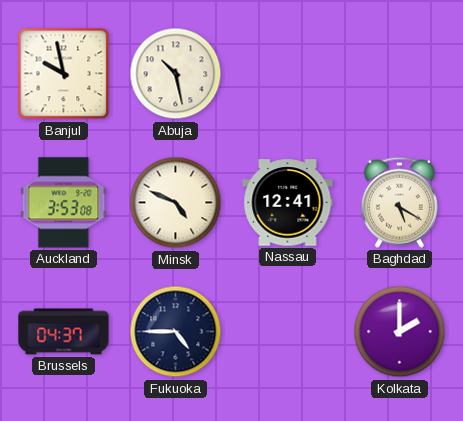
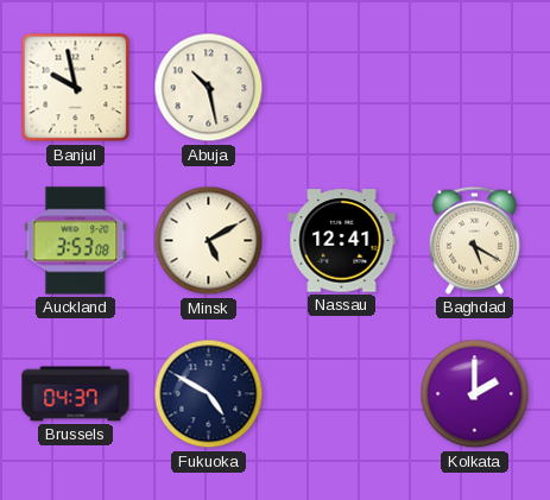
Minsk: 4:49 -> 5:10
Fukuoka: 4:45 -> 4:50
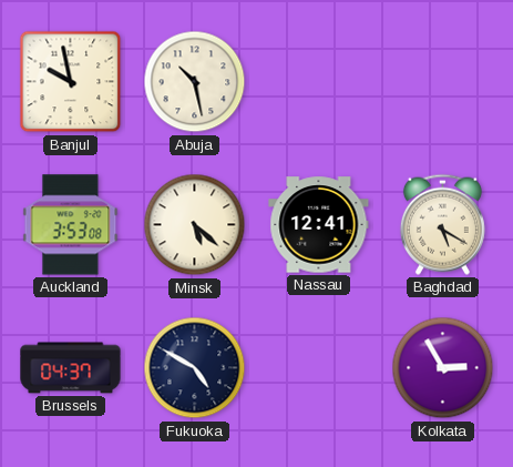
Minsk: 5:10 -> 5:22
Kolkata: 2:00 -> 2:55
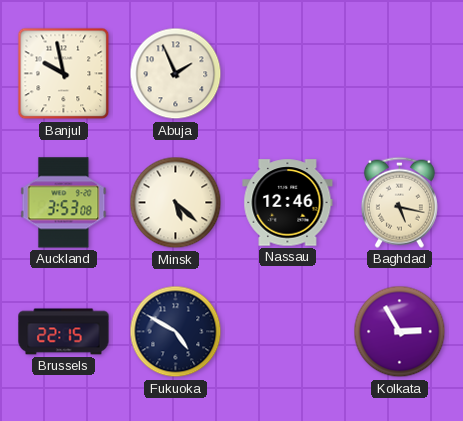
Abuja: 10:28 -> 1:56
Nassau: 12:41 -> 12:46
Baghdad: 5:20 -> 5:17
Brussels: 04:37 -> 22:15
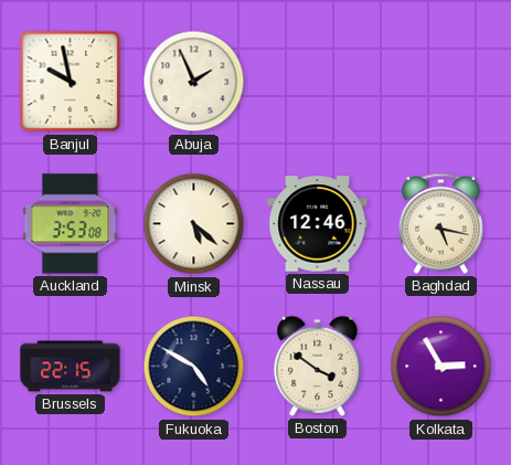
Boston: none -> 3:51
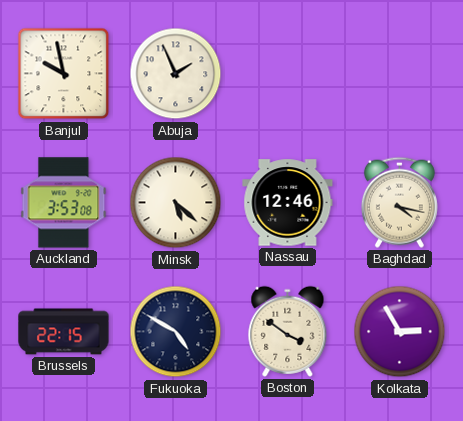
Baghdad: 5:17 -> 4:17
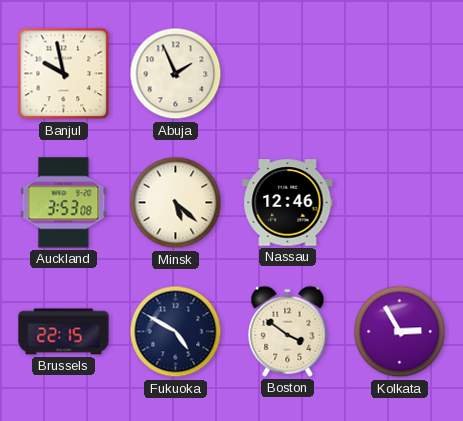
Baghdad: 4:17 -> none
